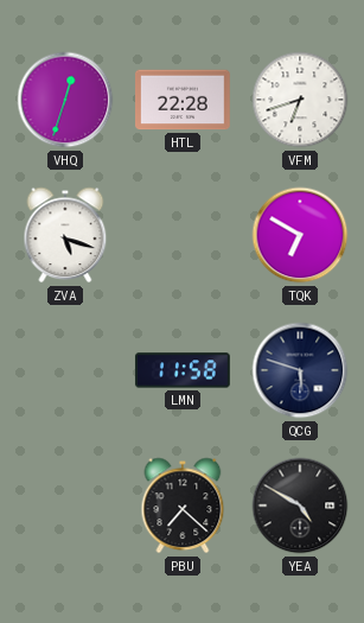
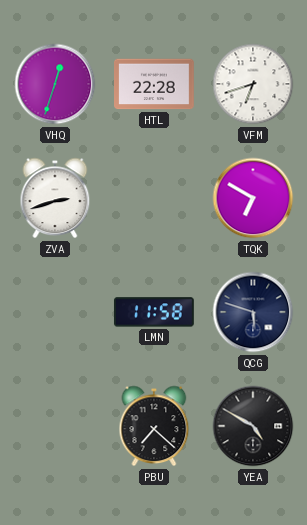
ZVA: 5:18 -> 2:42
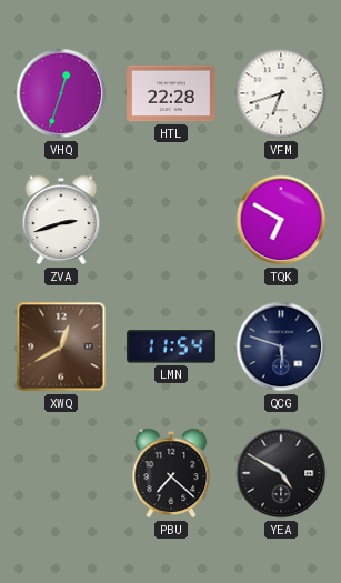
XWQ: none -> 12:40
LMN: 11:58 -> 11:54
